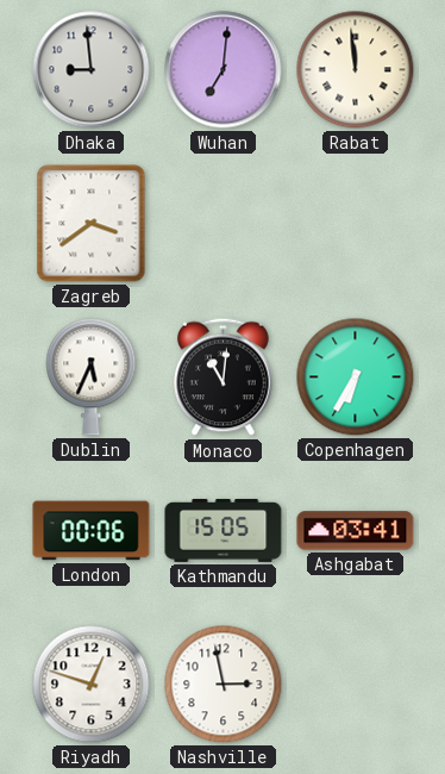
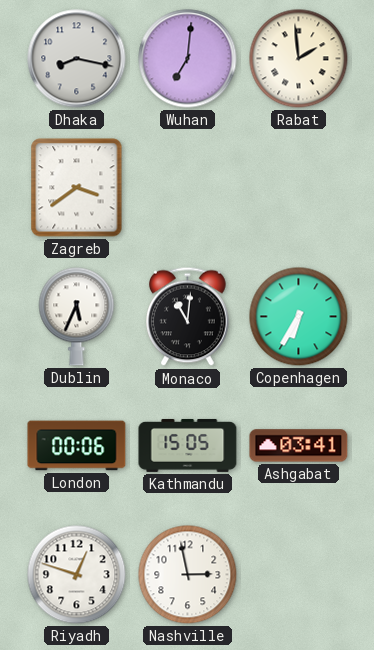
Dhaka: 8:59 -> 8:17
Rabat: 11:59 -> 1:59
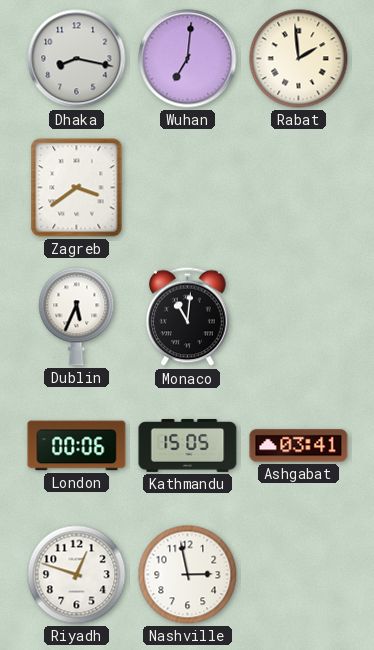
Copenhagen: 6:35 -> none
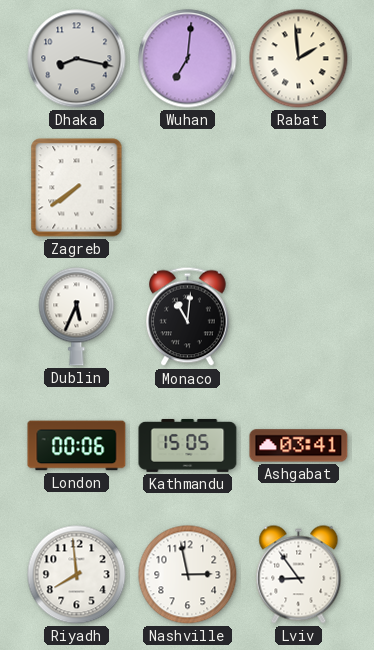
Zagreb: 3:39 -> 7:39
Riyadh: 12:48 -> 7:59
Lviv: none -> 8:54
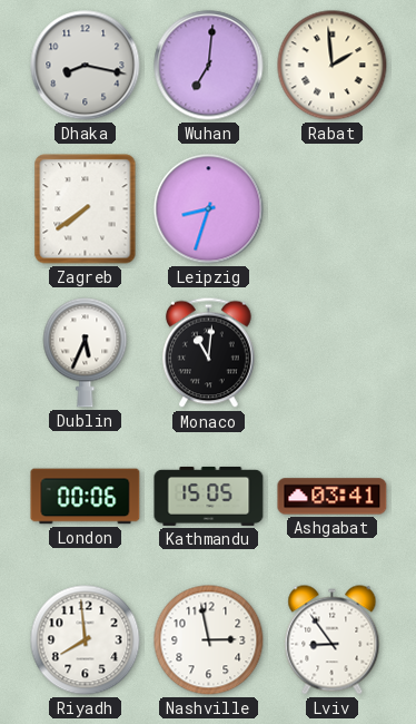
Leipzig: none -> 8:33
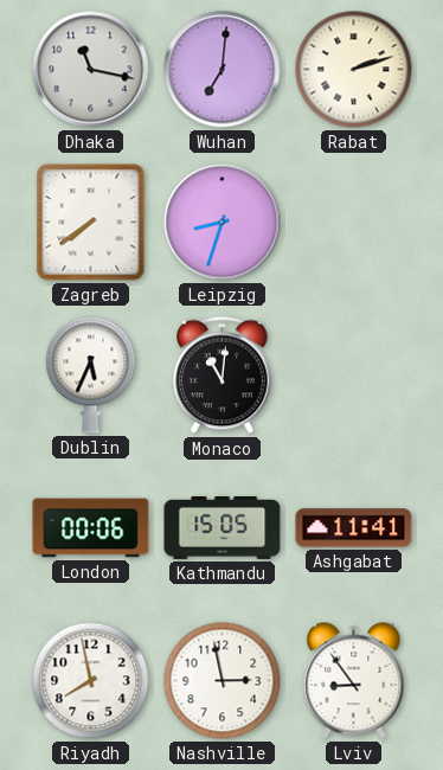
Dhaka: 8:17 -> 11:17
Rabat: 1:59 -> 2:12
Ashgabat: 03:41 -> 11:41
Riyadh: 7:59 -> 7:58
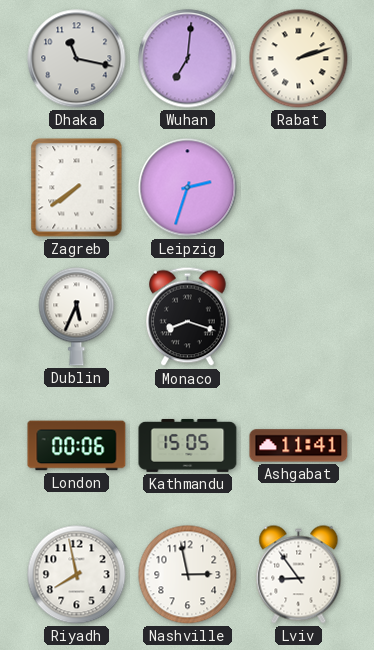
Leipzig: 8:33 -> 2:33
Monaco: 11:01 -> 8:18
